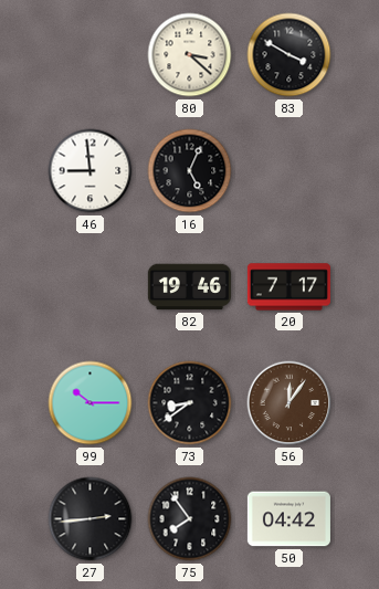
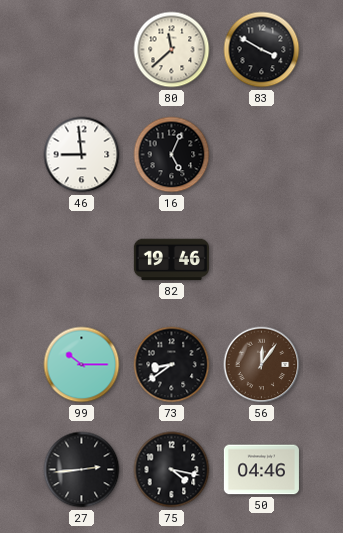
80: 3:22 -> 11:38
20: 7:17 -> none
75: 7:54 -> 4:17
50: 04:42 -> 04:46
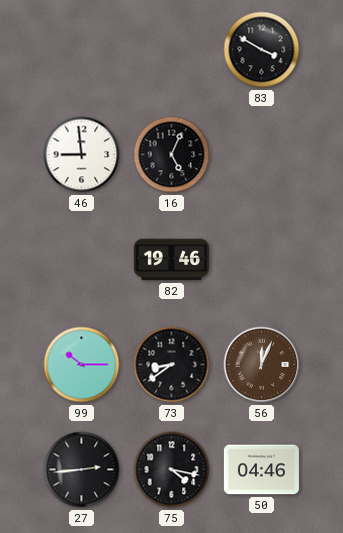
80: 11:38 -> none
56: 12:06 -> 12:04
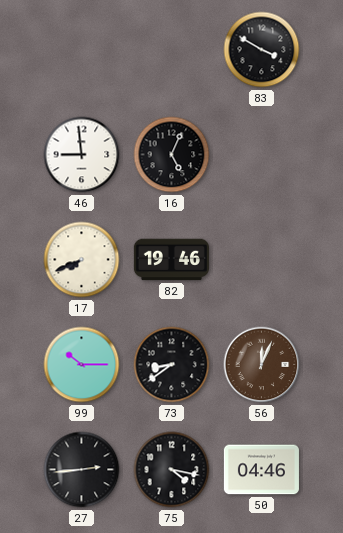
17: none -> 7:41
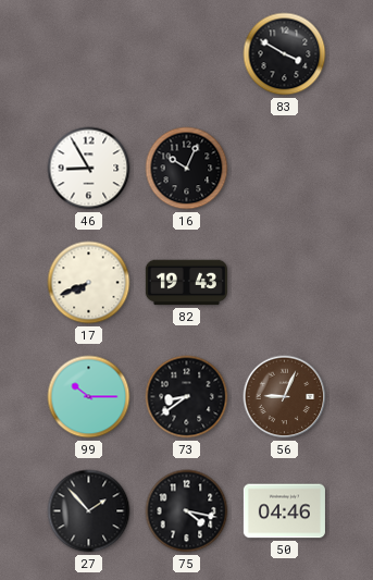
46: 8:59 -> 8:55
16: 5:04 -> 10:04
82: 19:46 -> 19:43
56: 12:04 -> 9:04
27: 2:44 -> 1:53
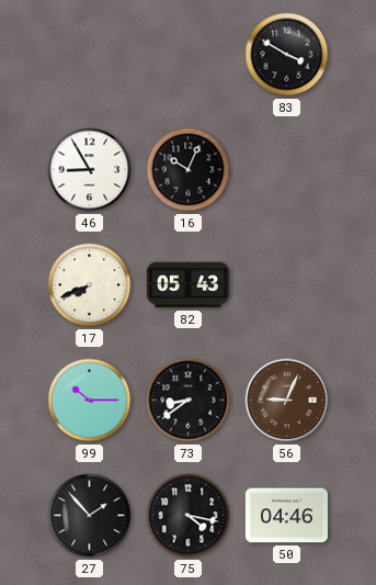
82: 19:43 -> 05:43
